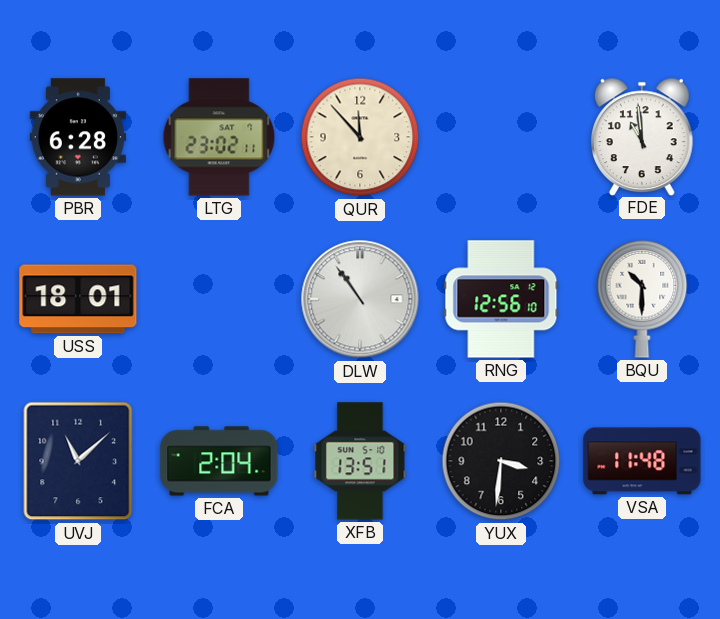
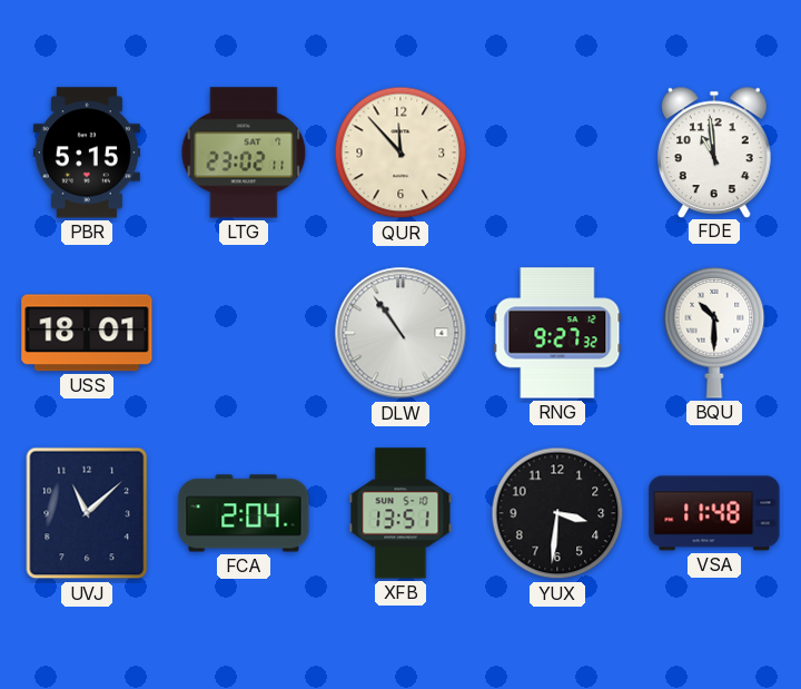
PBR: 6:28 -> 5:15
RNG: 12:56 -> 9:27
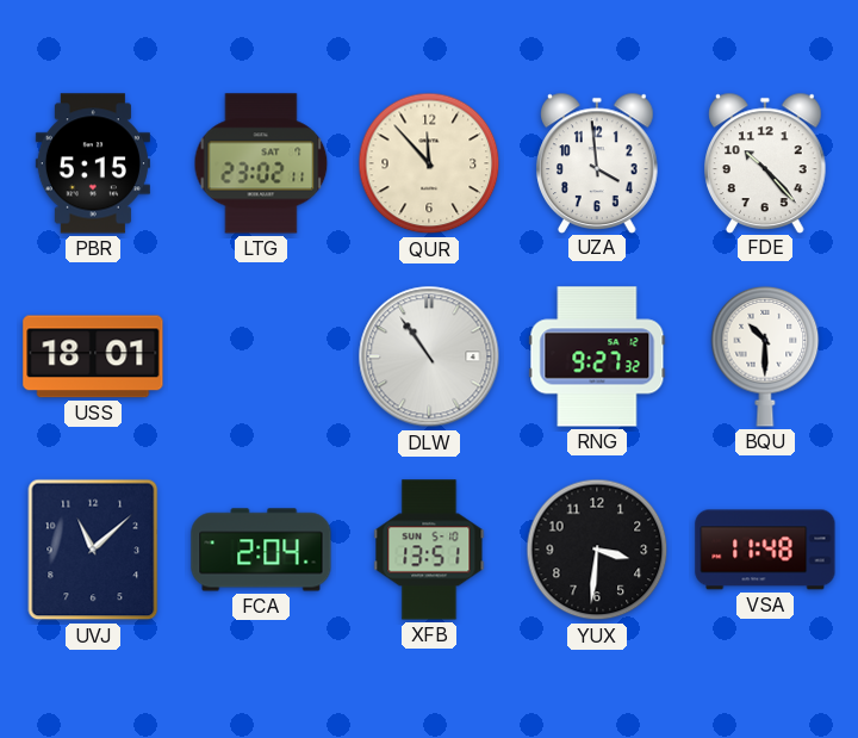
UZA: none -> 3:59
FDE: 10:59 -> 10:23
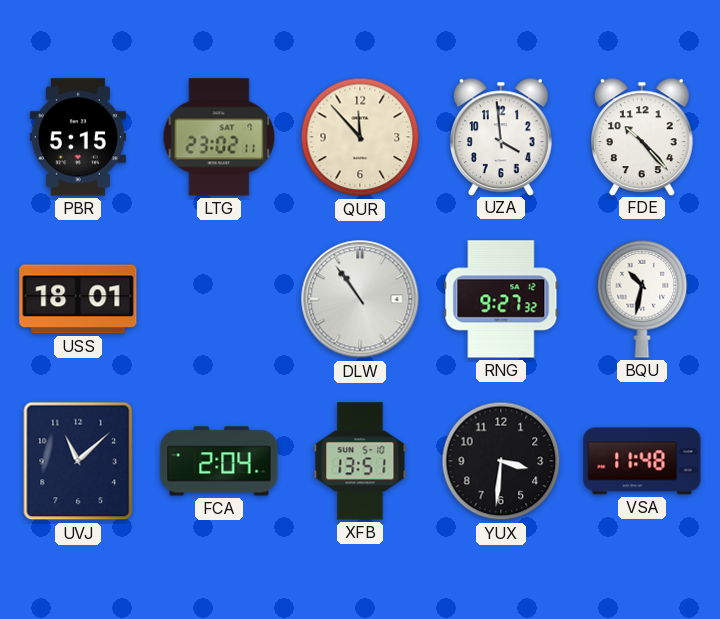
BQU: 10:30 -> 10:32
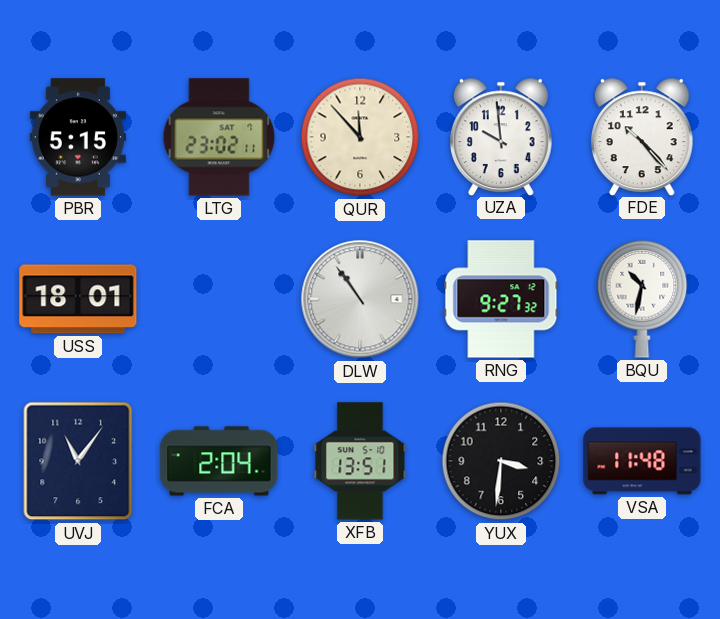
UZA: 3:59 -> 9:59
UVJ: 11:08 -> 11:06
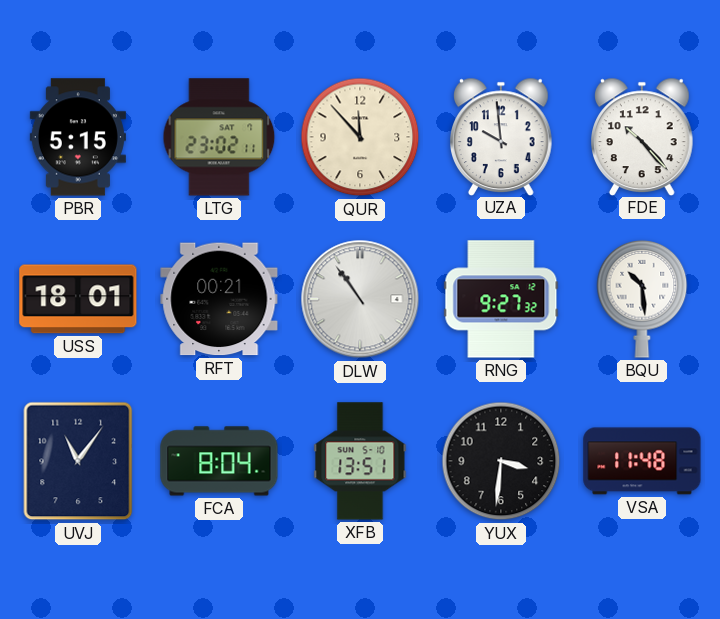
RFT: none -> 00:21
BQU: 10:32 -> 10:29
FCA: 2:04 -> 8:04
